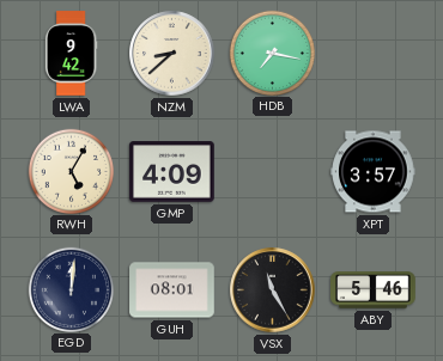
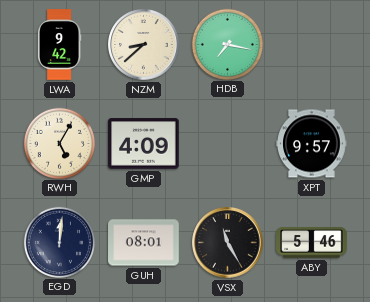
XPT: 3:57 -> 9:57
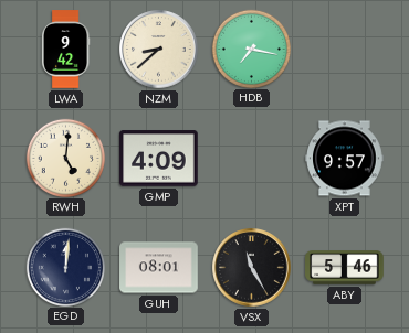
RWH: 5:05 -> 5:01
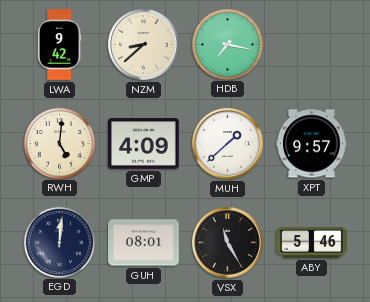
MUH: none -> 1:38
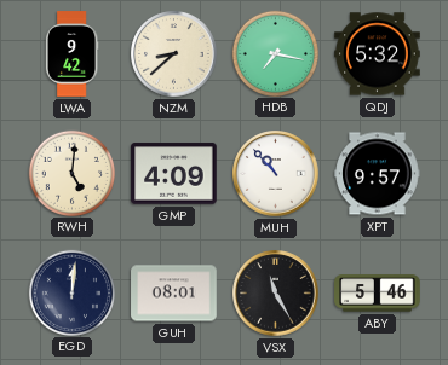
QDJ: none -> 5:32
MUH: 1:38 -> 10:53
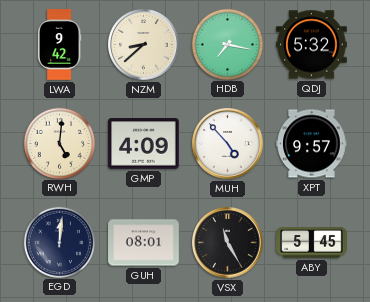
MUH: 10:53 -> 4:53
ABY: 5:46 -> 5:45
